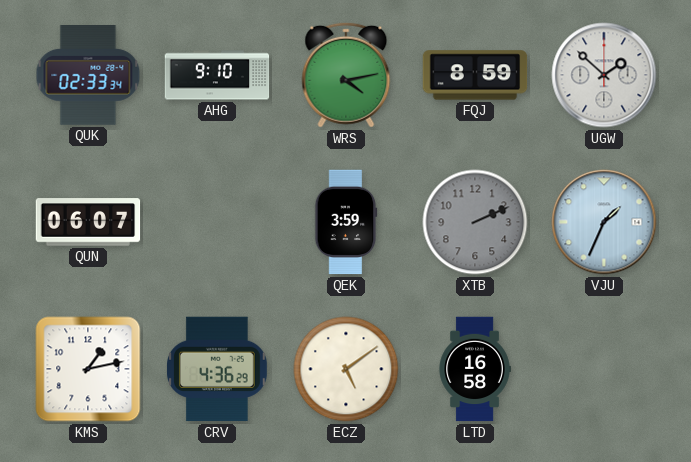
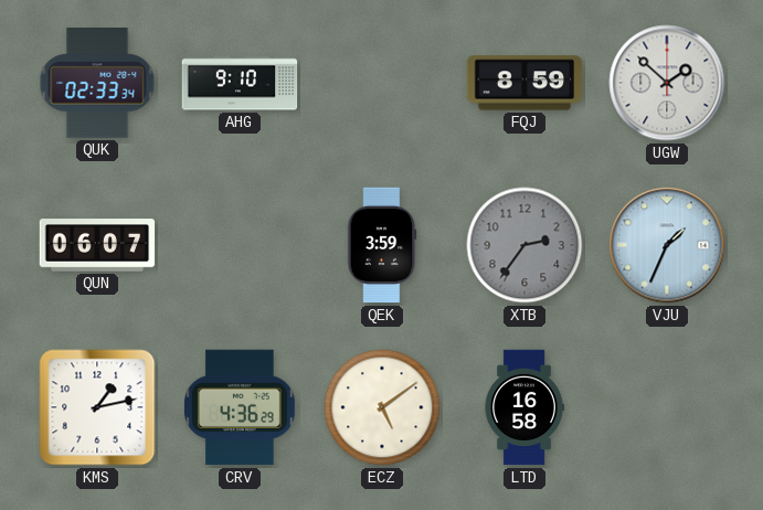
WRS: 4:13 -> none
XTB: 2:11 -> 2:36
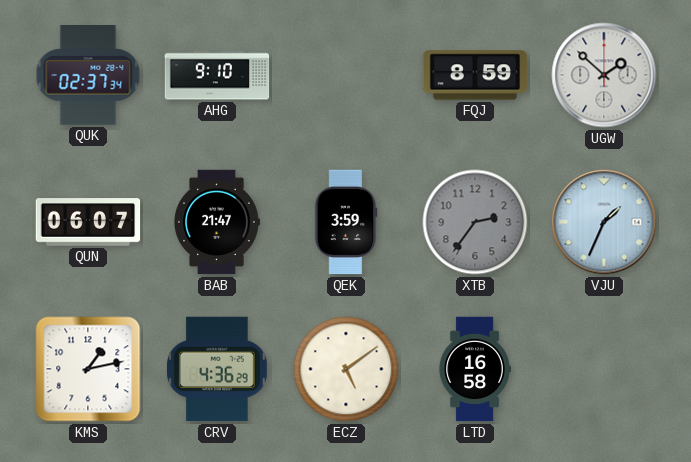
QUK: 02:33 -> 02:37
BAB: none -> 21:47
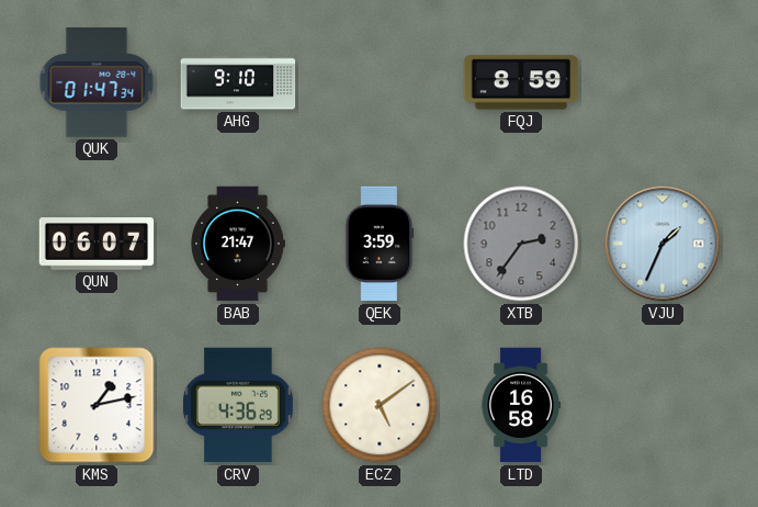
QUK: 02:37 -> 01:47
UGW: 1:52 -> none
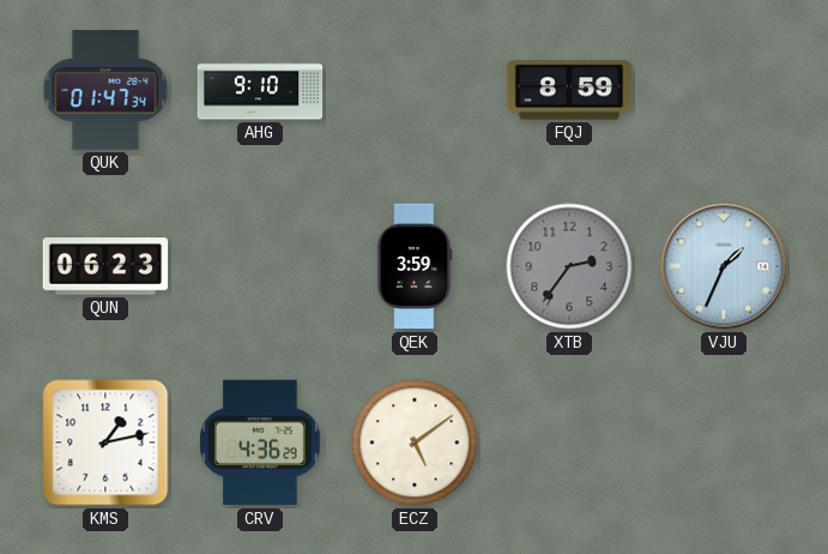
QUN: 06:07 -> 06:23
BAB: 21:47 -> none
LTD: 16:58 -> none
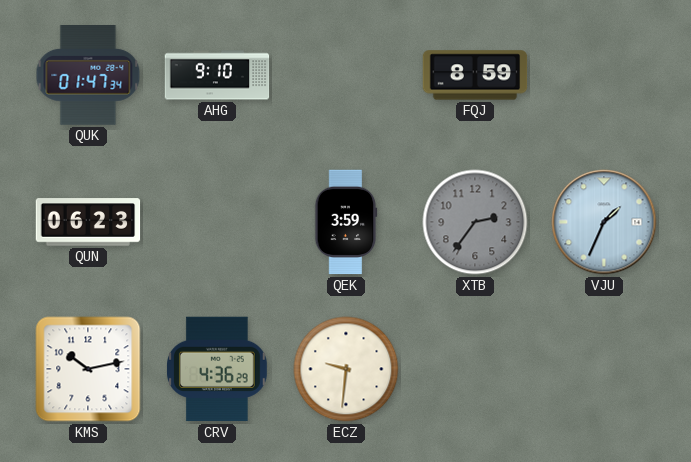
KMS: 1:13 -> 10:13
ECZ: 5:09 -> 9:31
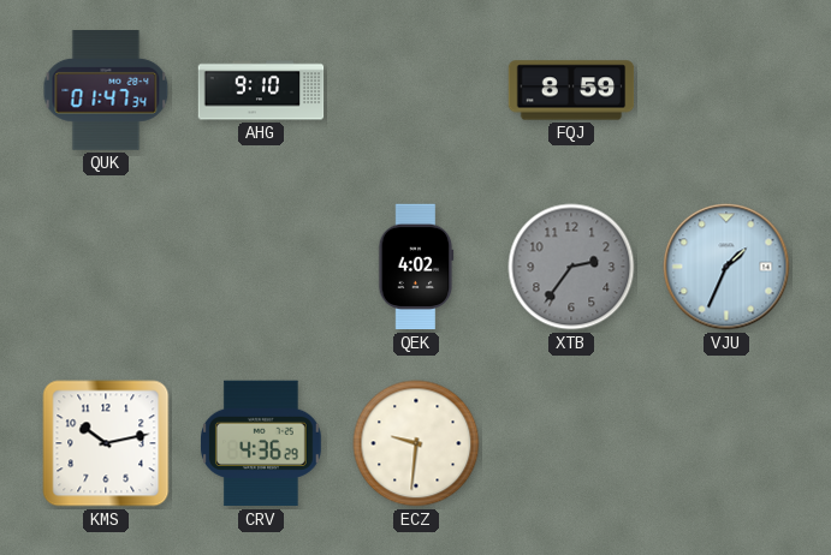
QUN: 06:23 -> none
QEK: 3:59 -> 4:02
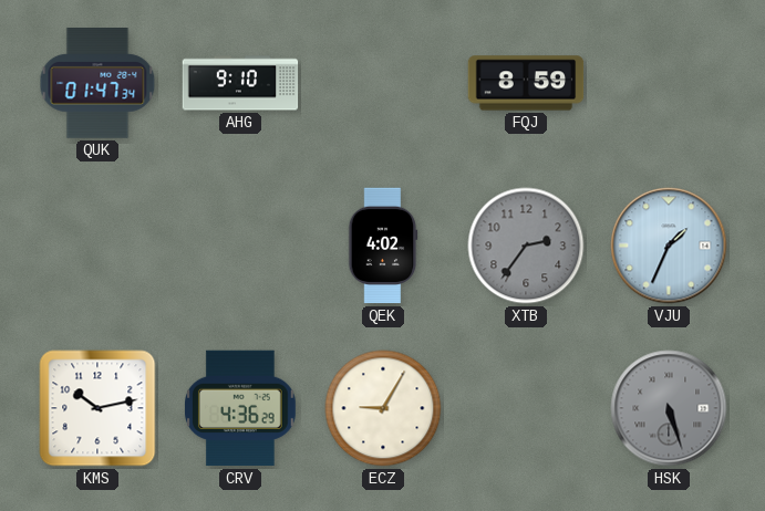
ECZ: 9:31 -> 9:05
HSK: none -> 5:27
